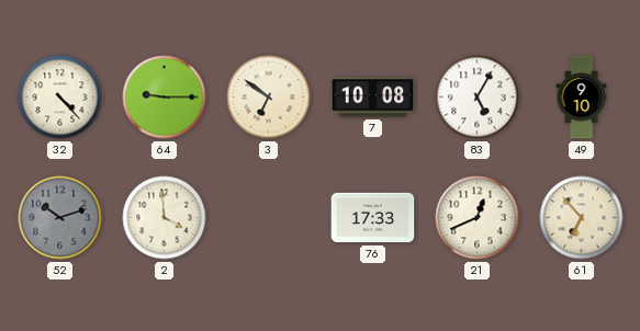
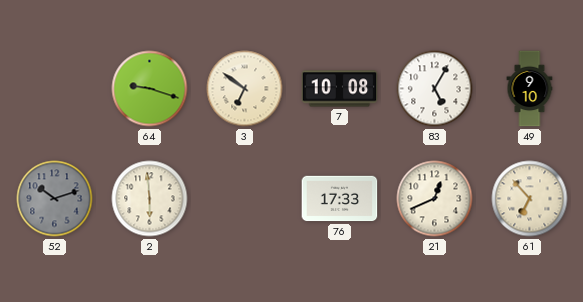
32: 4:23 -> none
64: 9:15 -> 9:18
2: 3:59 -> 5:59
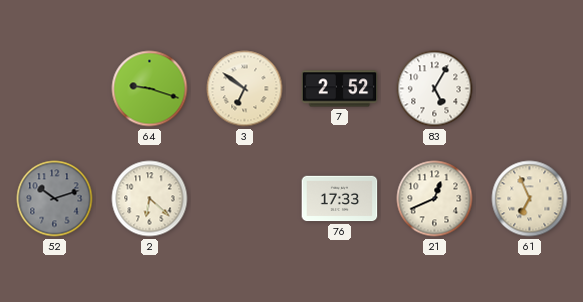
7: 10:08 -> 2:52
49: 9:10 -> none
2: 5:59 -> 6:22
61: 6:53 -> 6:56
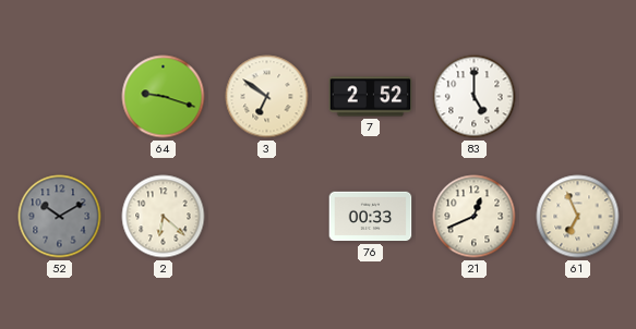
83: 5:05 -> 5:00
52: 10:12 -> 10:10
76: 17:33 -> 00:33
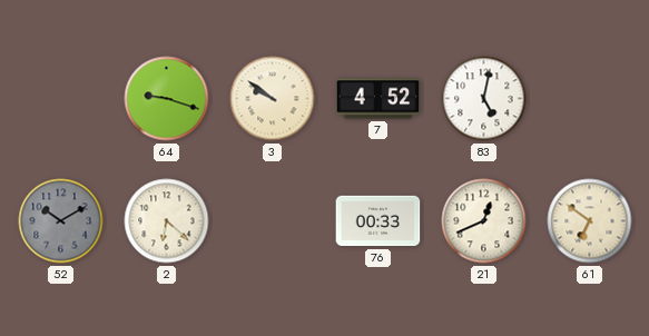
3: 6:51 -> 9:51
7: 2:52 -> 4:52
83: 5:00 -> 5:02
61: 6:56 -> 6:51
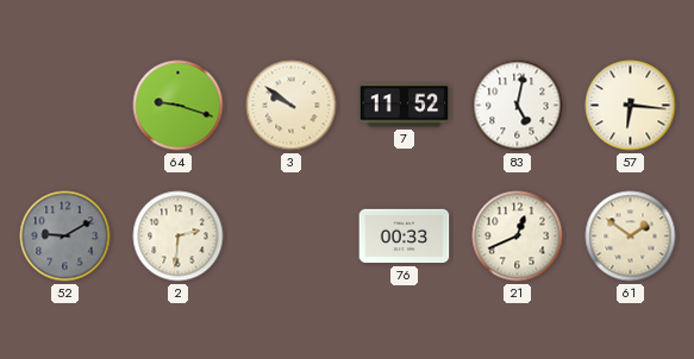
7: 4:52 -> 11:52
57: none -> 6:16
52: 10:10 -> 9:10
2: 6:22 -> 2:31
61: 6:51 -> 1:51
